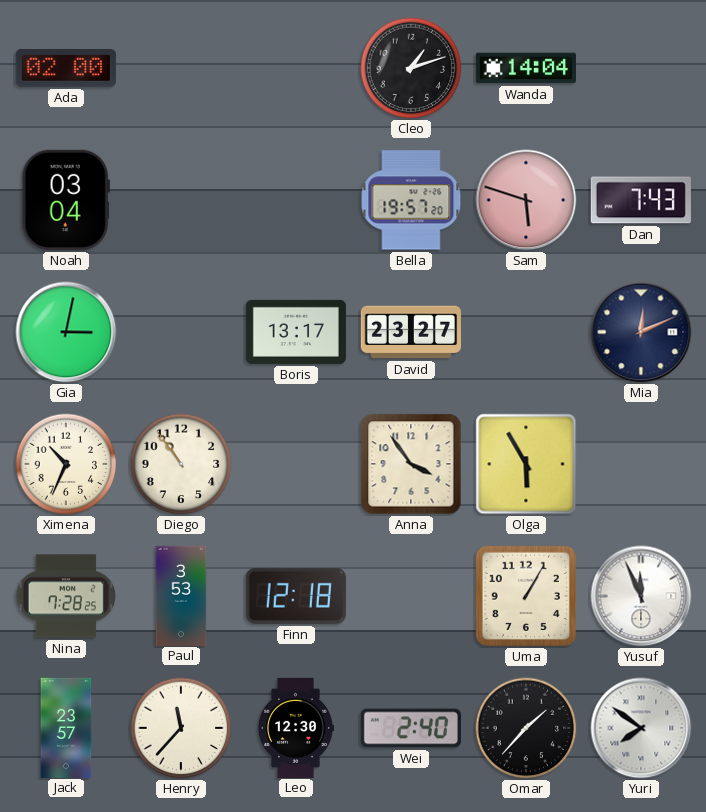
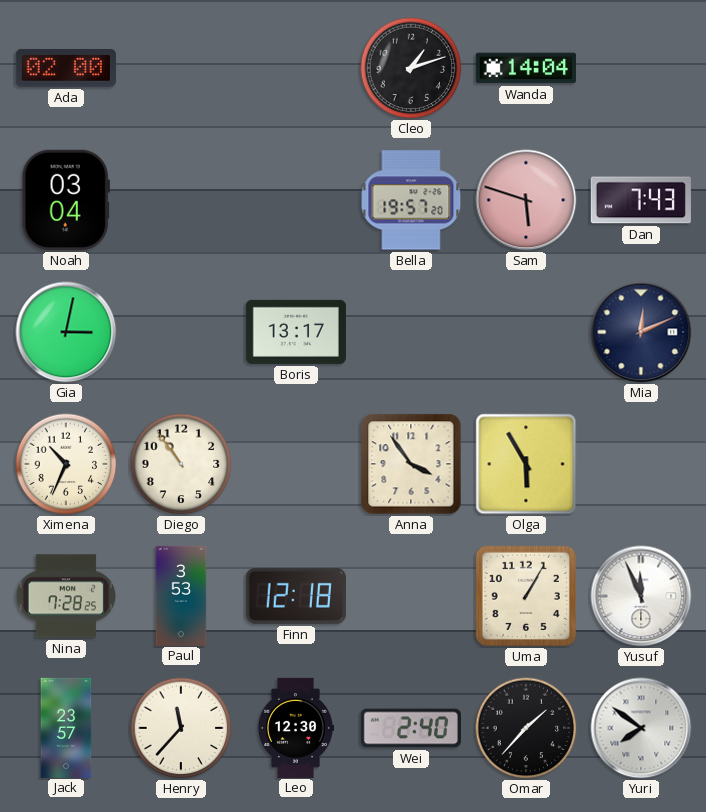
David: 23:27 -> none
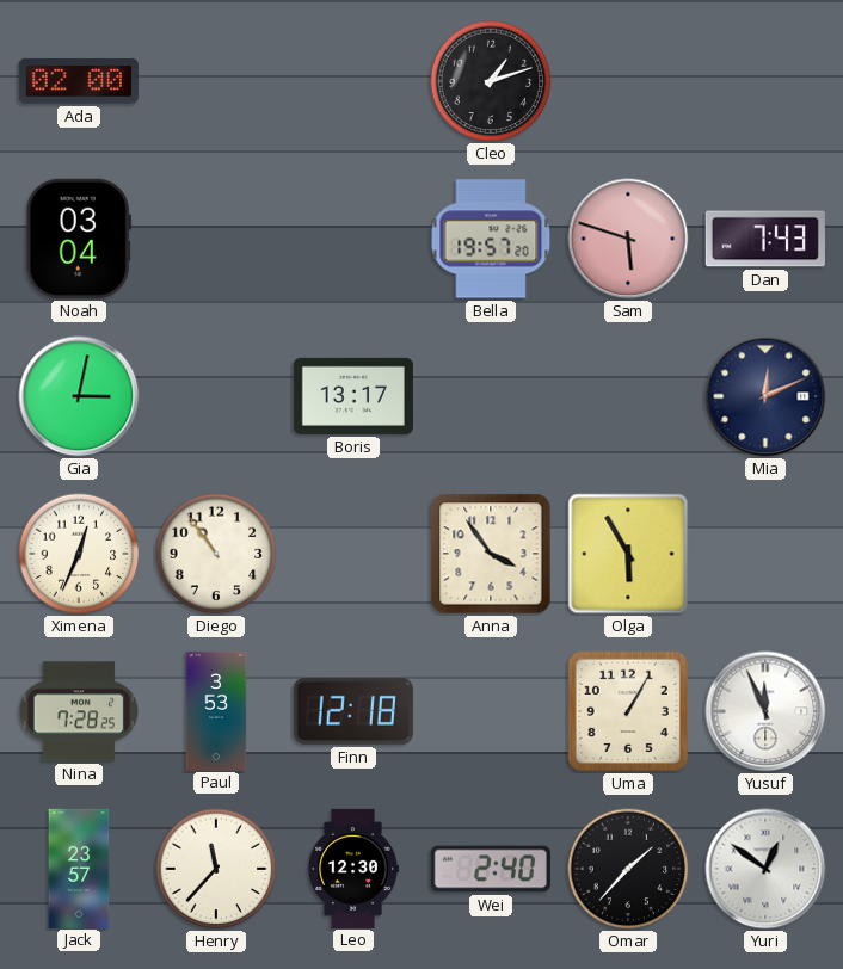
Wanda: 14:04 -> none
Ximena: 10:34 -> 12:34
Yuri: 7:51 -> 12:51
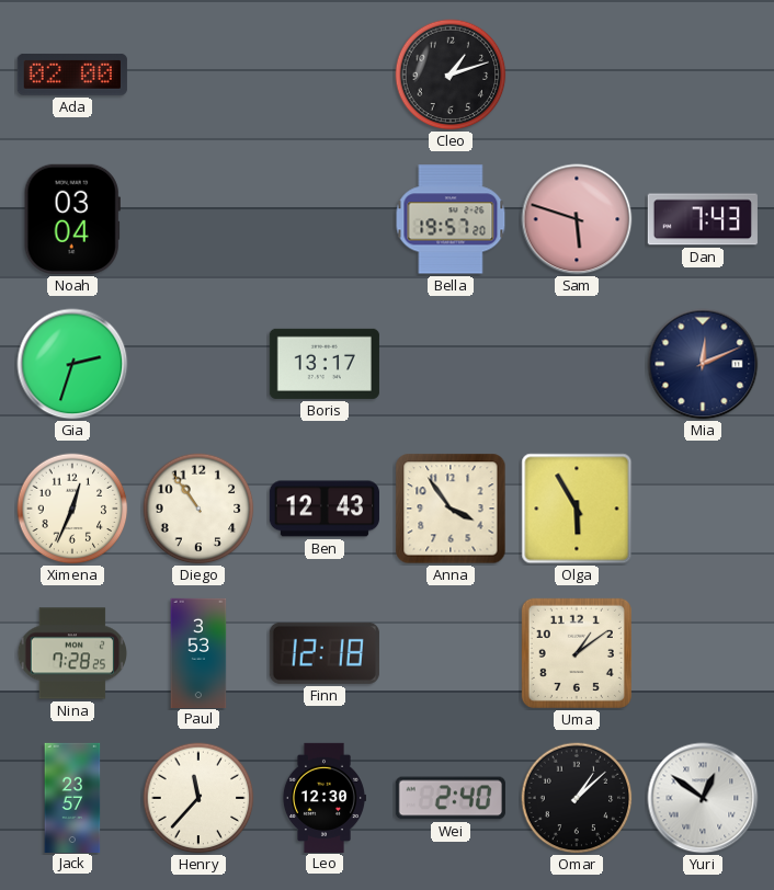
Gia: 3:02 -> 2:33
Ben: none -> 12:43
Uma: 1:05 -> 1:09
Yusuf: 11:56 -> none
Omar: 1:37 -> 1:08
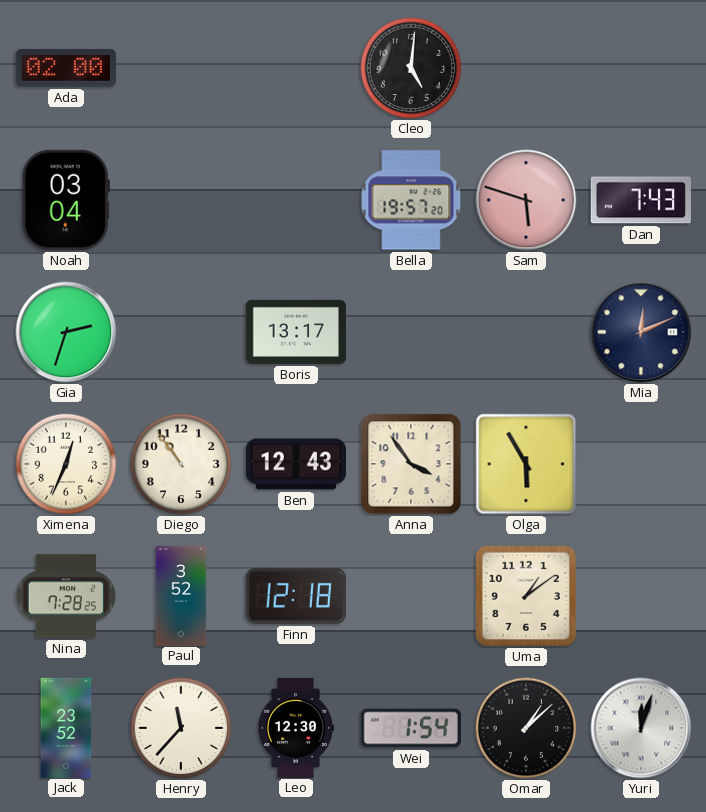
Cleo: 1:12 -> 5:01
Paul: 3:53 -> 3:52
Jack: 23:57 -> 23:52
Wei: 2:40 -> 1:54
Yuri: 12:51 -> 12:03
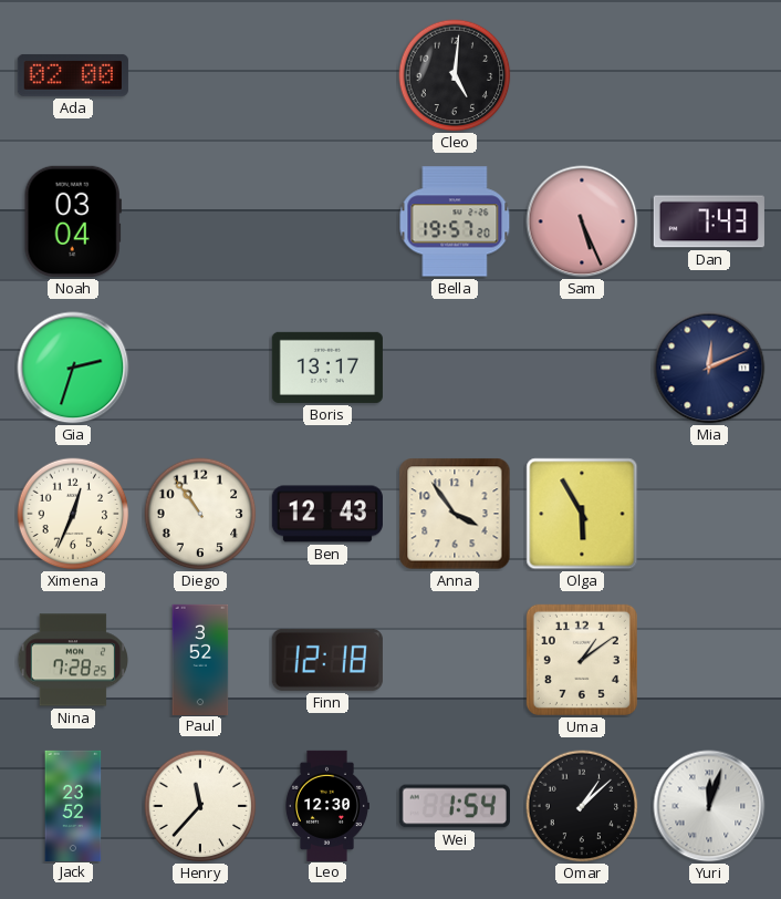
Sam: 5:48 -> 5:26
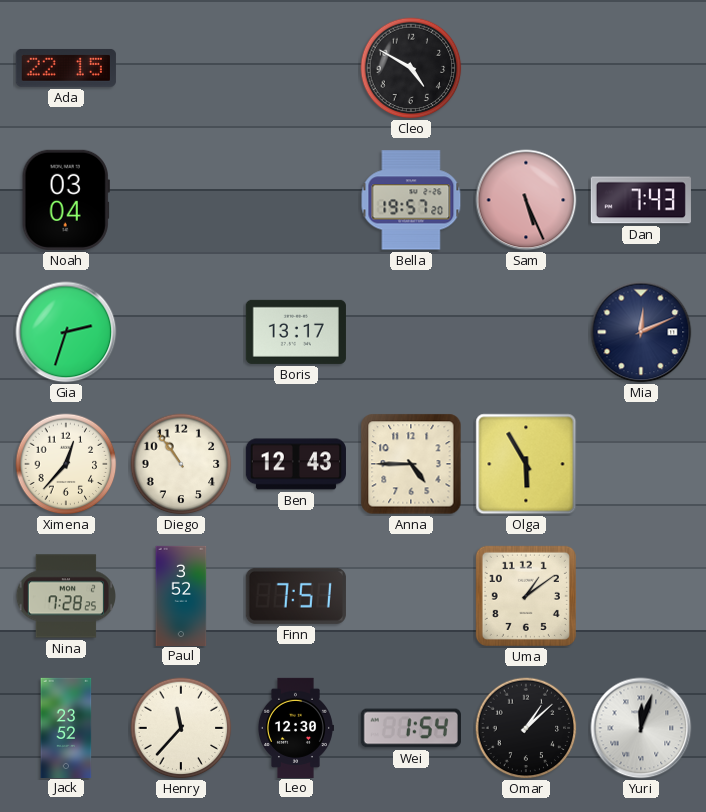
Ada: 02:00 -> 22:15
Cleo: 5:01 -> 4:50
Ximena: 12:34 -> 12:37
Anna: 3:54 -> 4:45
Finn: 12:18 -> 7:51
